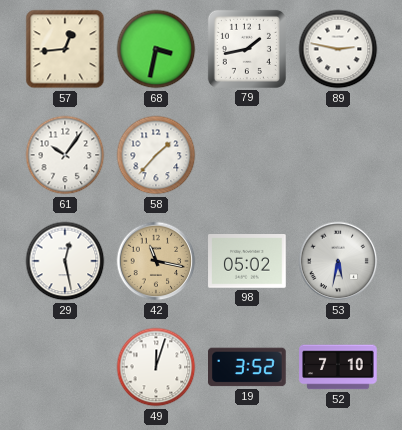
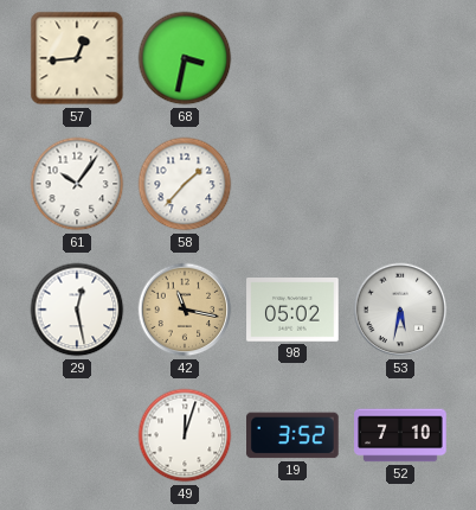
79: 1:43 -> none
89: 2:47 -> none
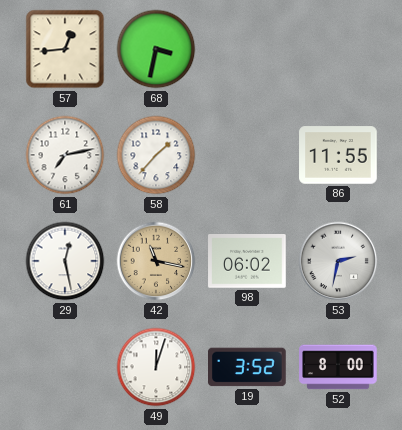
61: 10:06 -> 7:13
86: none -> 11:55
98: 05:02 -> 06:02
53: 5:32 -> 2:32
52: 7:10 -> 8:00
